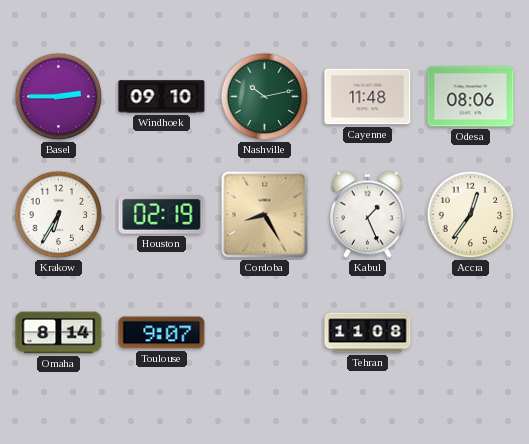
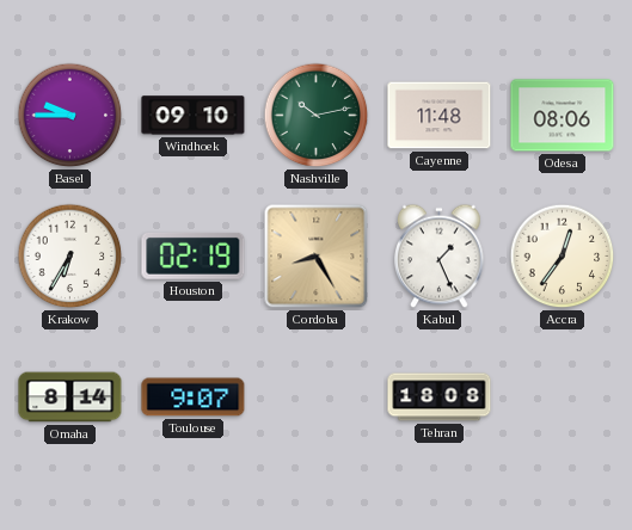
Basel: 2:45 -> 9:45
Tehran: 11:08 -> 18:08
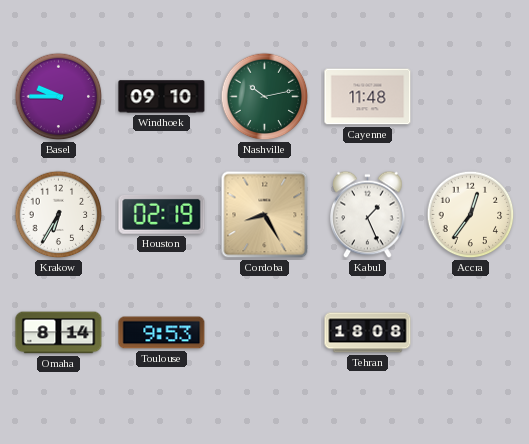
Odesa: 08:06 -> none
Toulouse: 9:07 -> 9:53
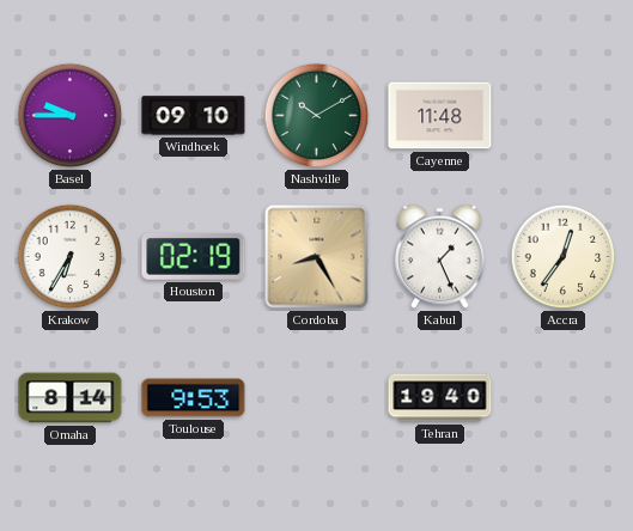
Nashville: 10:13 -> 10:10
Tehran: 18:08 -> 19:40
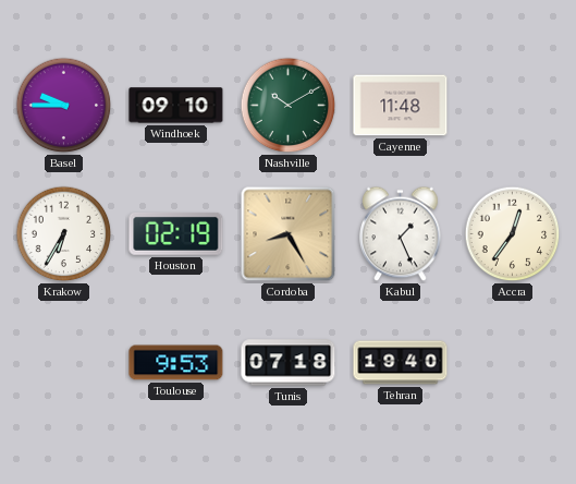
Omaha: 8:14 -> none
Tunis: none -> 07:18
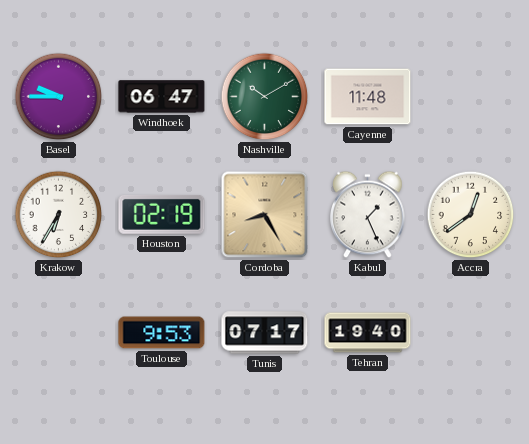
Windhoek: 09:10 -> 06:47
Accra: 12:36 -> 12:39
Tunis: 07:18 -> 07:17
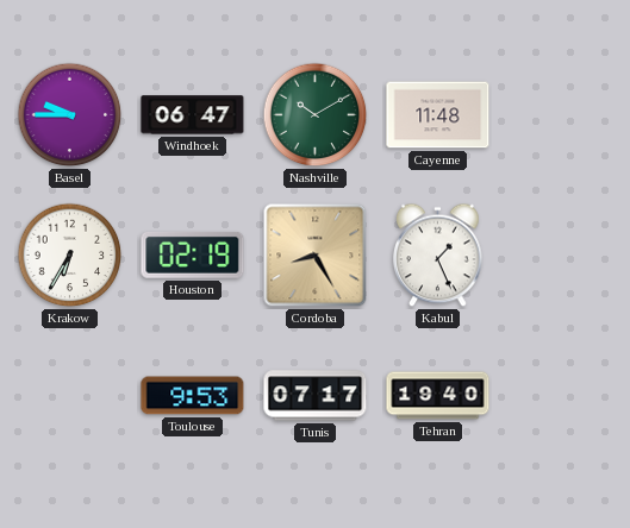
Accra: 12:39 -> none
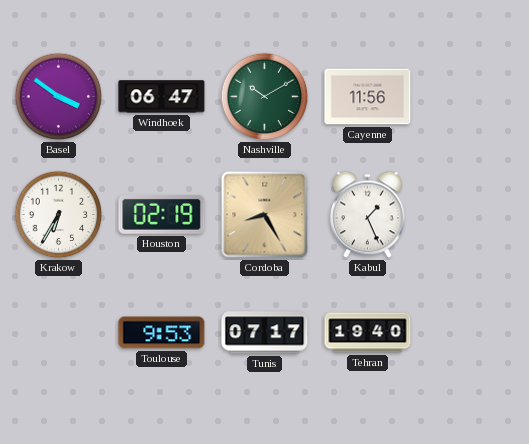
Basel: 9:45 -> 3:51
Cayenne: 11:48 -> 11:56
